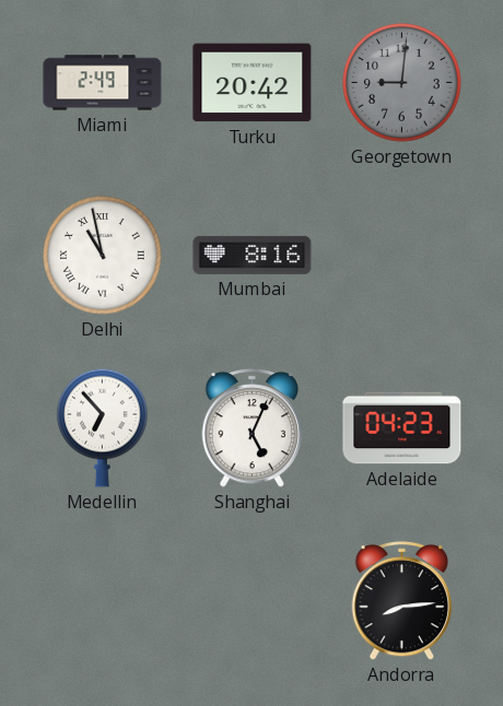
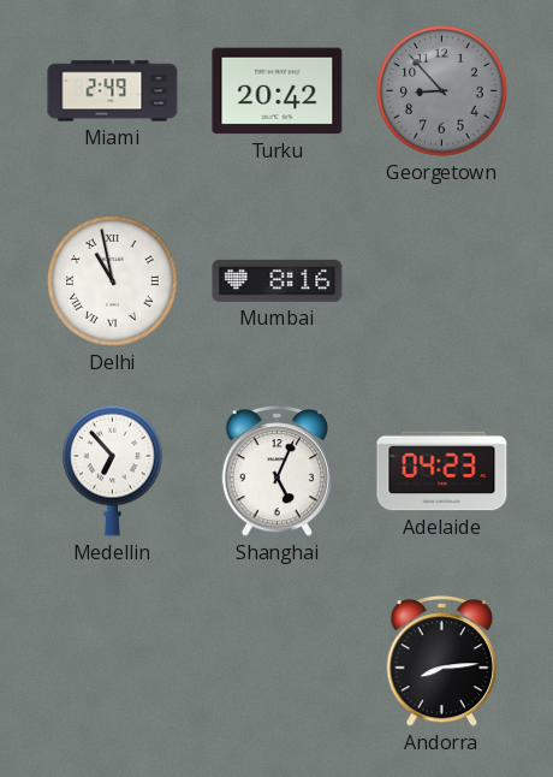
Georgetown: 9:01 -> 8:53
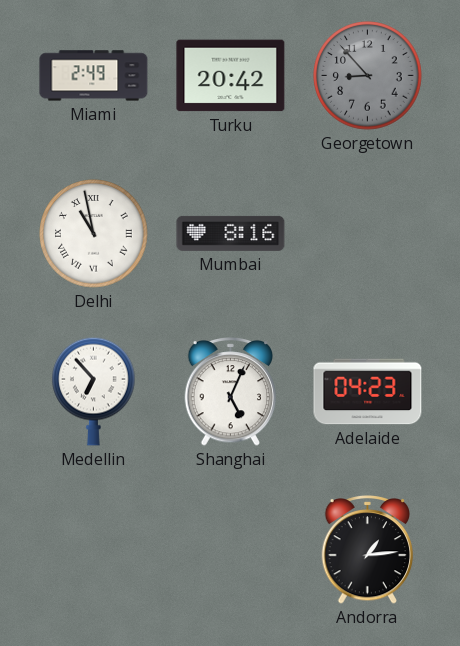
Andorra: 8:14 -> 1:14
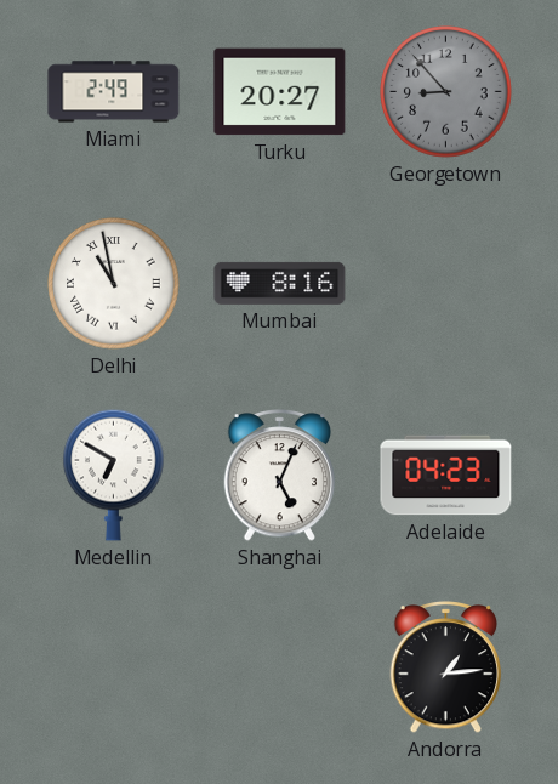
Turku: 20:42 -> 20:27
Medellin: 6:53 -> 6:50
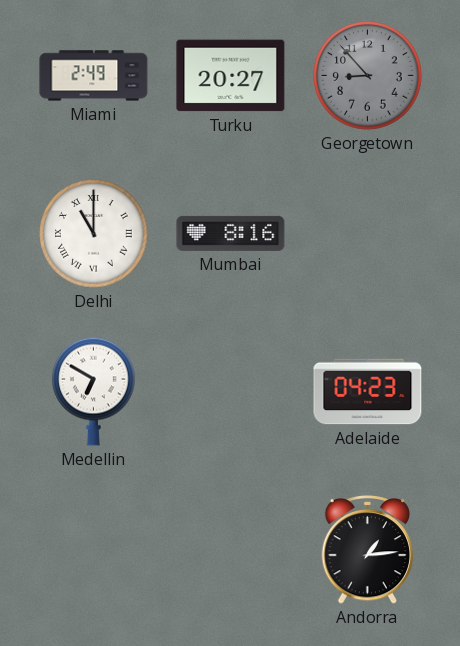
Delhi: 10:58 -> 11:00
Shanghai: 5:04 -> none
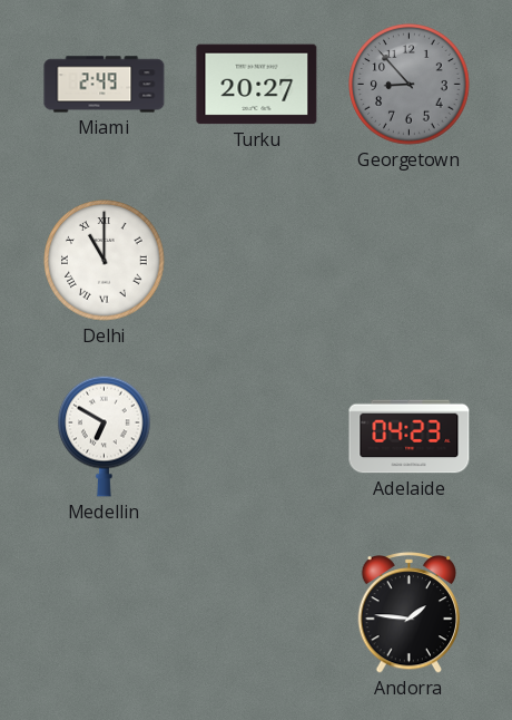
Mumbai: 8:16 -> none
Andorra: 1:14 -> 1:46
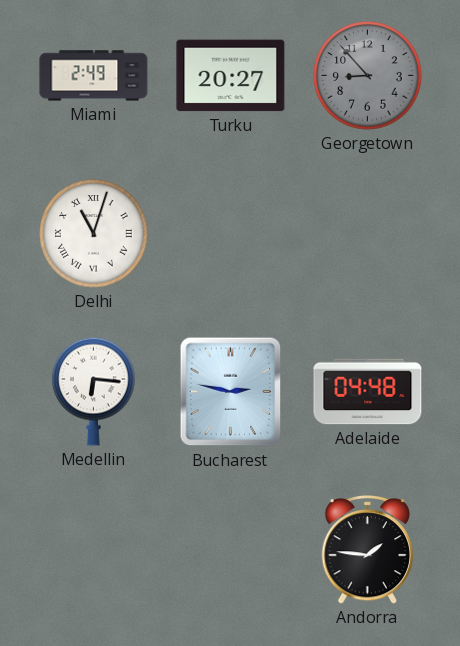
Delhi: 11:00 -> 11:03
Medellin: 6:50 -> 6:16
Bucharest: none -> 2:47
Adelaide: 04:23 -> 04:48
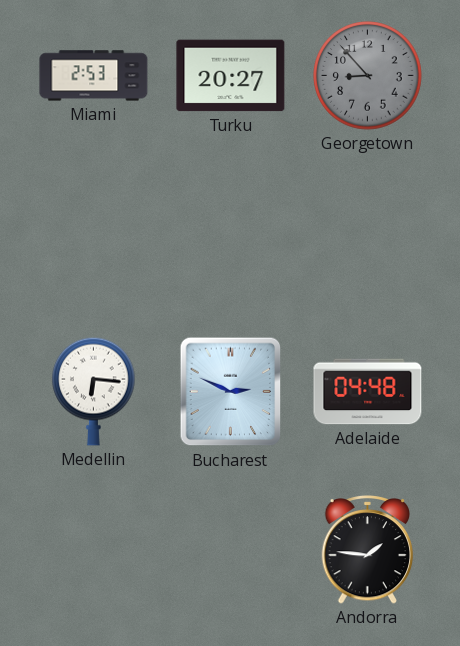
Miami: 2:49 -> 2:53
Delhi: 11:03 -> none
Bucharest: 2:47 -> 2:49
